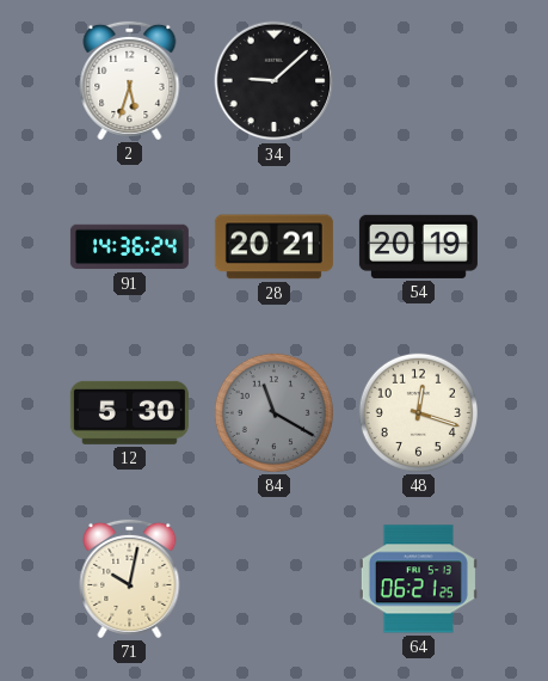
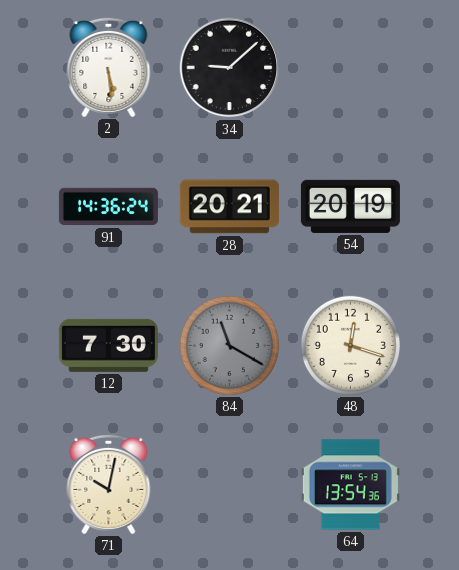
2: 5:33 -> 5:29
12: 5:30 -> 7:30
64: 06:21 -> 13:54
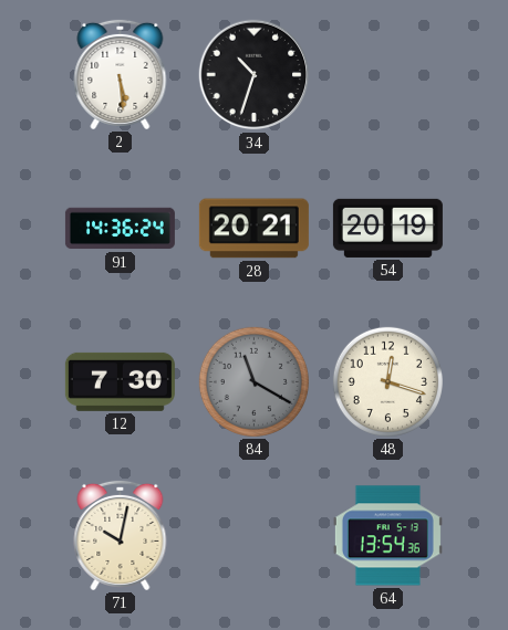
34: 9:08 -> 10:33
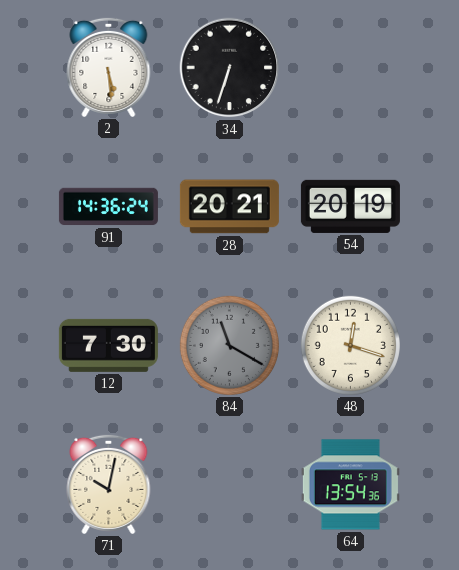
34: 10:33 -> 6:33
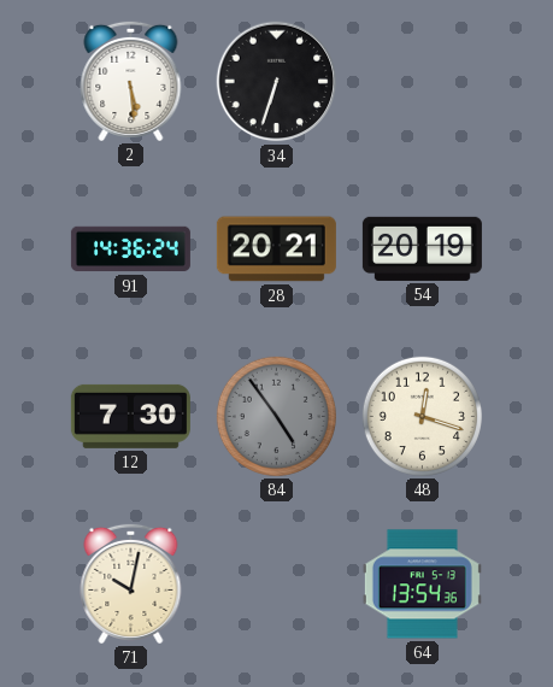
84: 11:20 -> 4:54
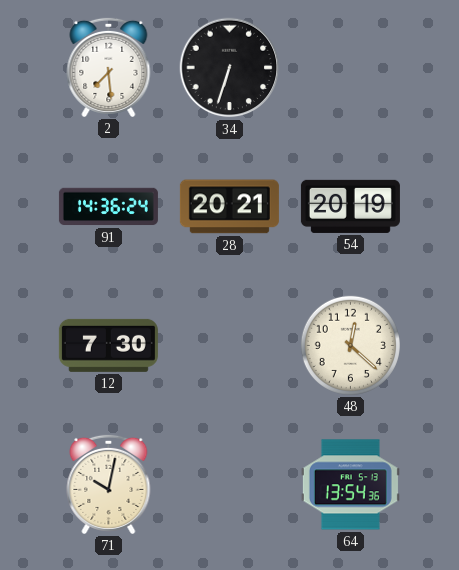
2: 5:29 -> 7:29
84: 4:54 -> none
48: 12:18 -> 12:22
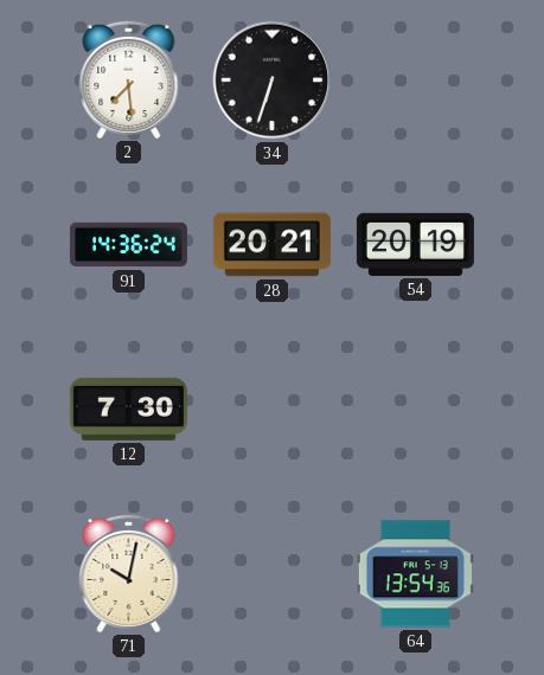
48: 12:22 -> none
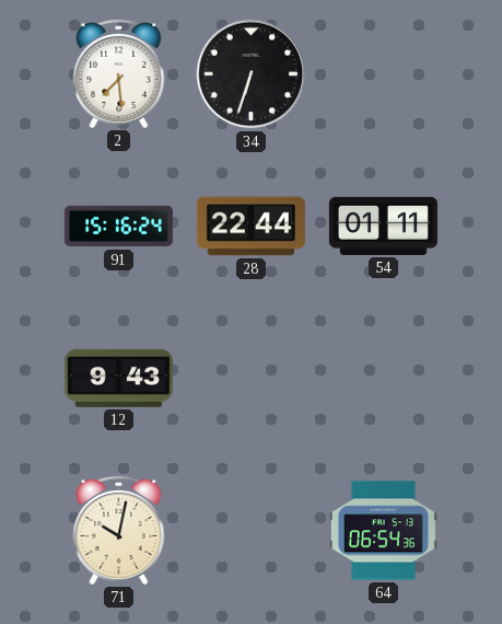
91: 14:36 -> 15:16
28: 20:21 -> 22:44
54: 20:19 -> 01:11
12: 7:30 -> 9:43
64: 13:54 -> 06:54
